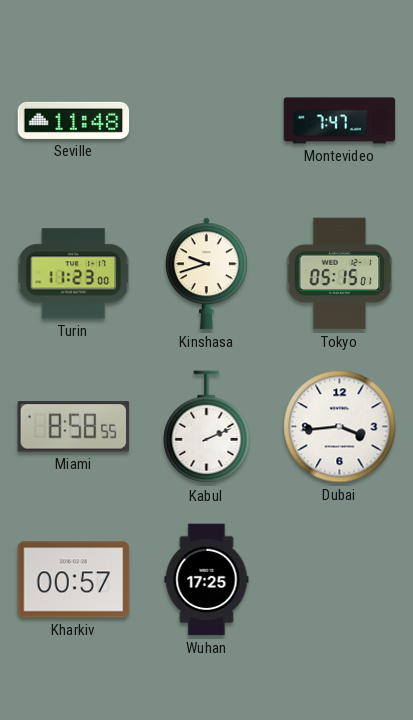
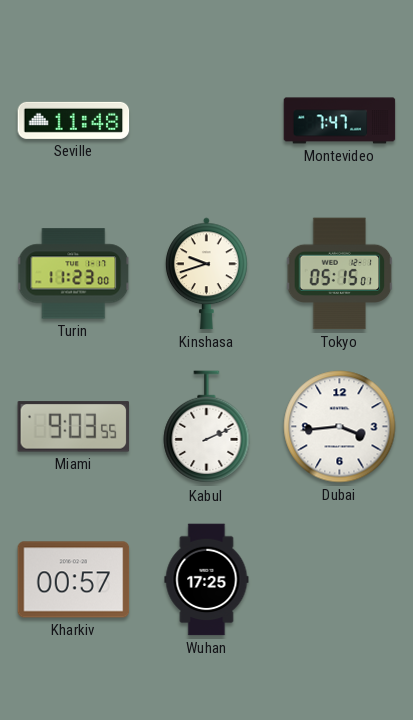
Miami: 8:58 -> 9:03
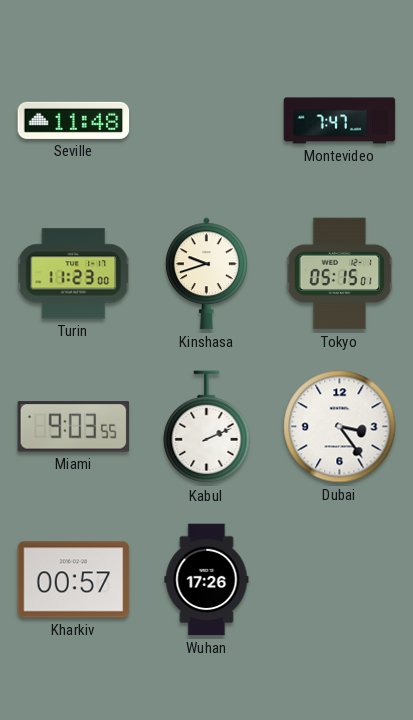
Dubai: 3:44 -> 3:24
Wuhan: 17:25 -> 17:26
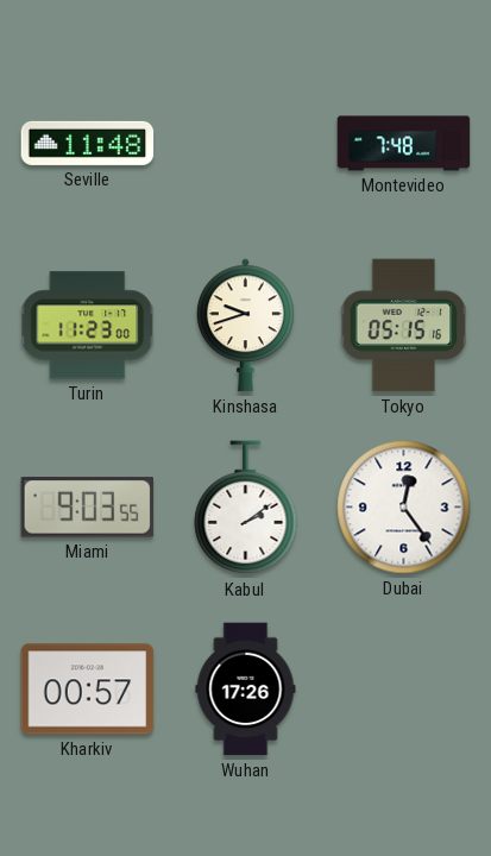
Montevideo: 7:47 -> 7:48
Tokyo: 05:15:01 -> 05:15:16
Kabul: 2:11 -> 2:09
Dubai: 3:24 -> 12:24
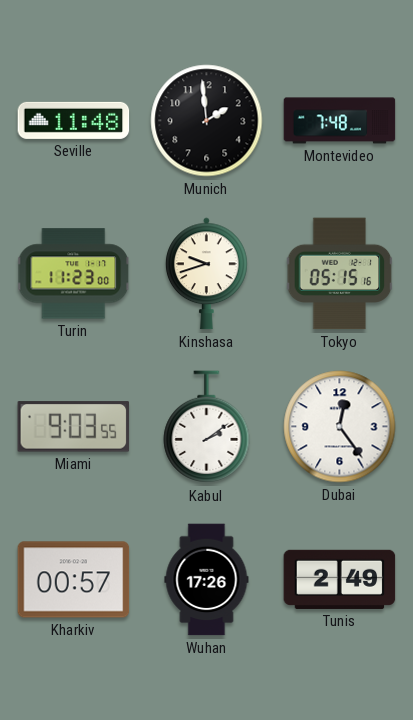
Munich: none -> 1:59
Tunis: none -> 2:49
